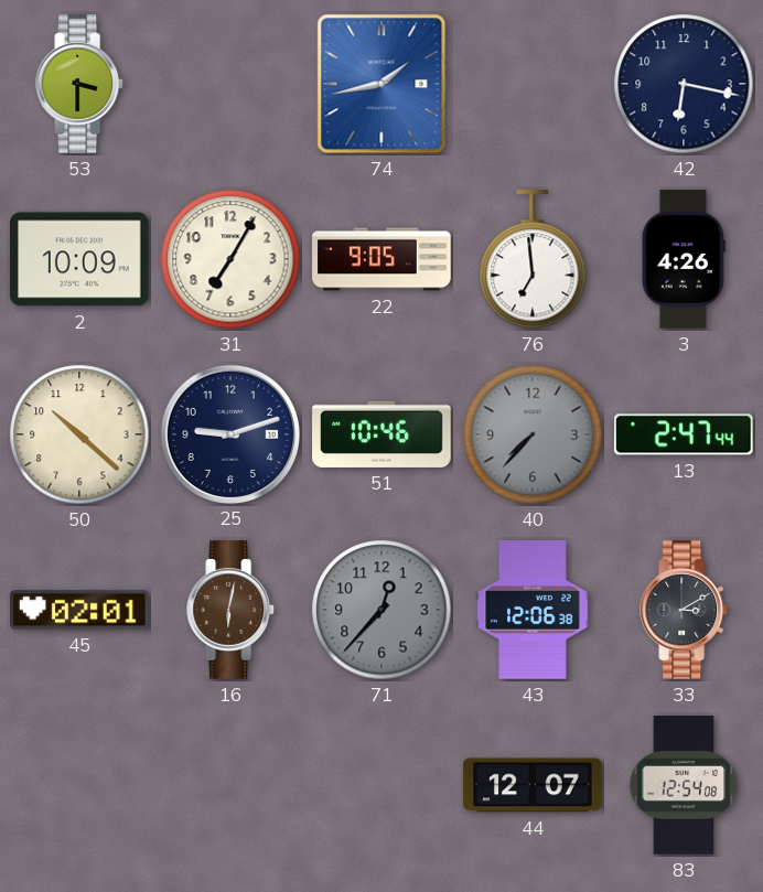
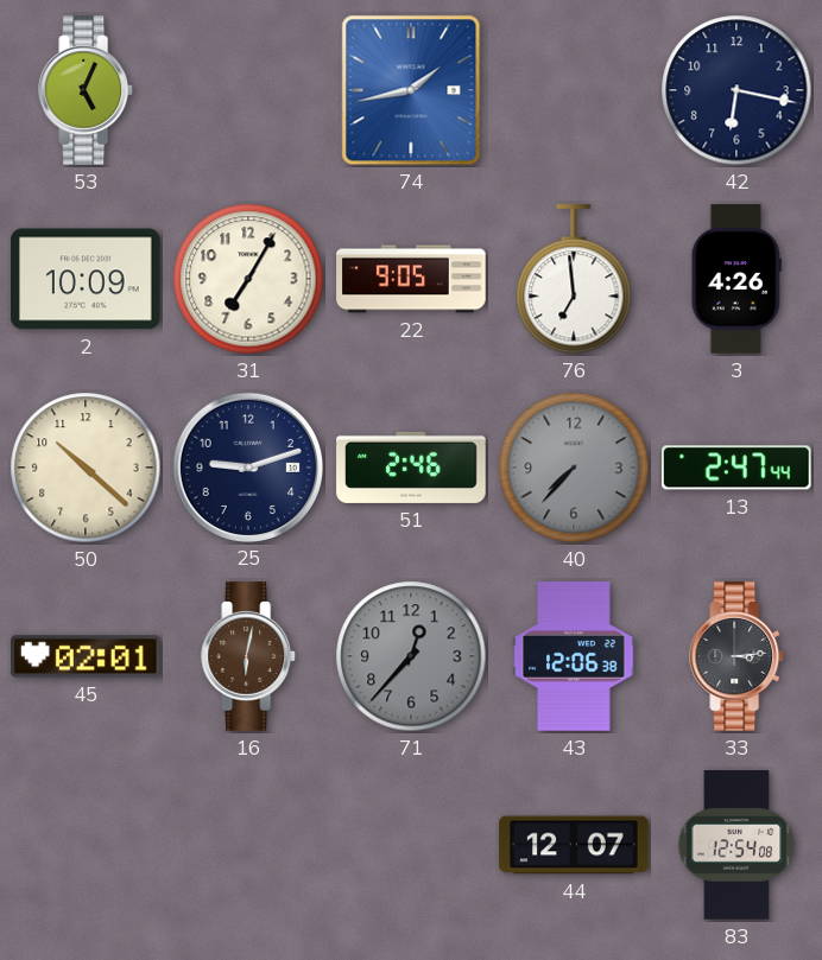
53: 3:30 -> 5:04
51: 10:46 -> 2:46
33: 3:10 -> 3:14
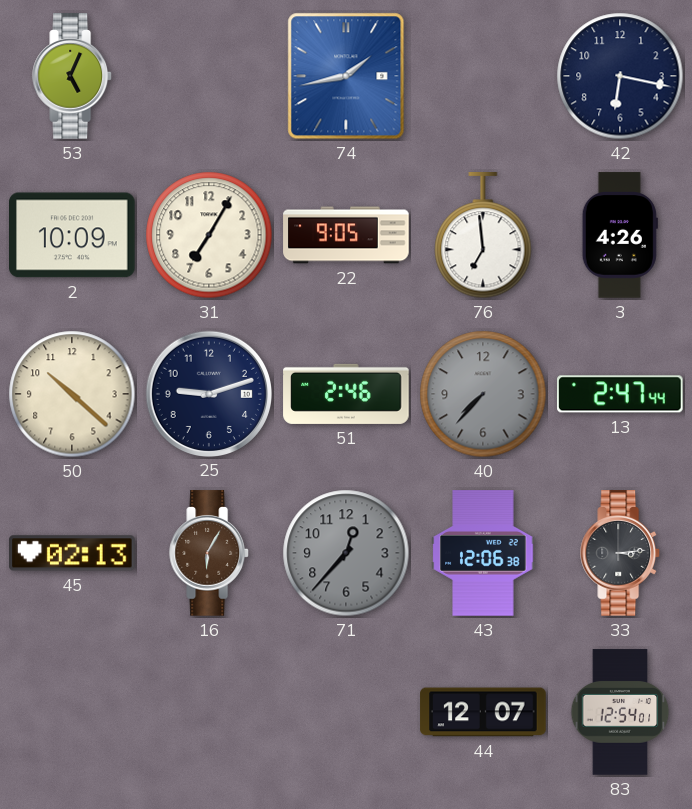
45: 02:01 -> 02:13
16: 6:02 -> 6:05
83: 12:54:08 -> 12:54:01
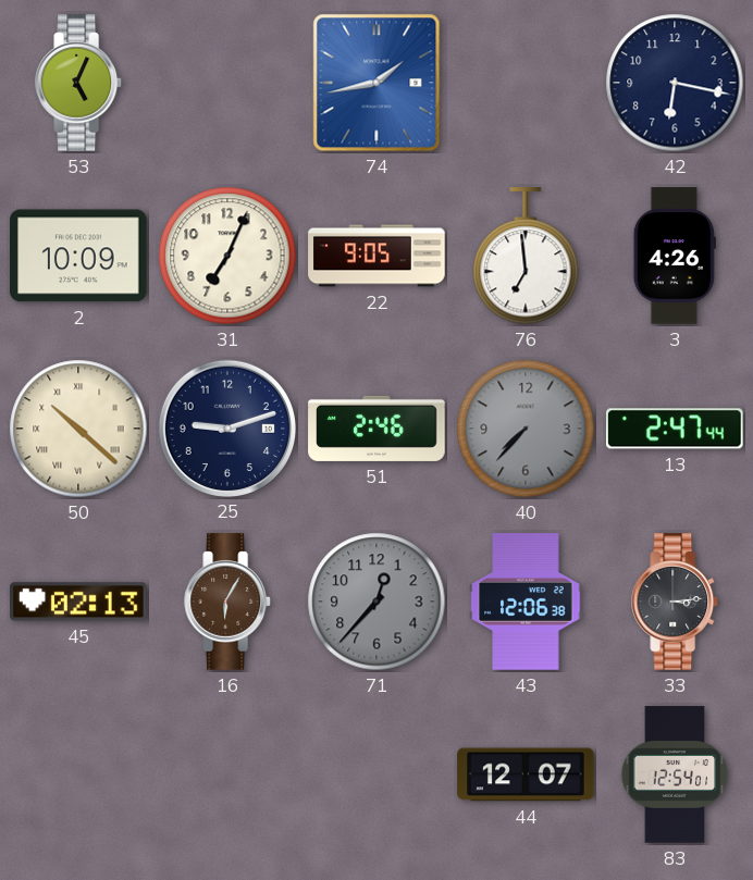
31: 7:05 -> 7:04
50 numerals: Arabic -> Roman
